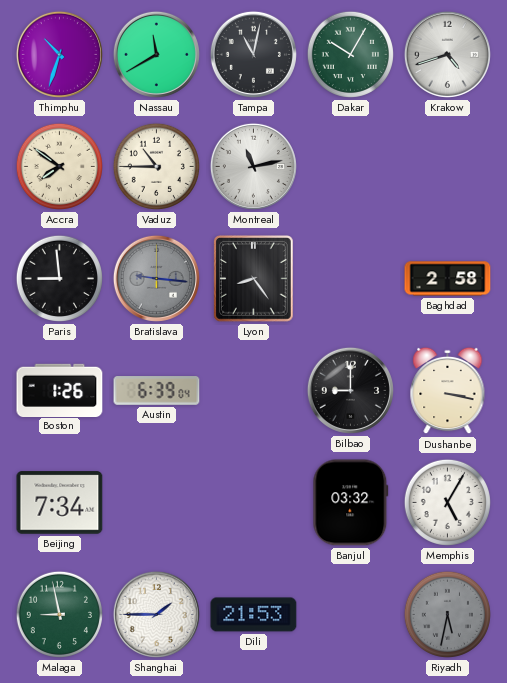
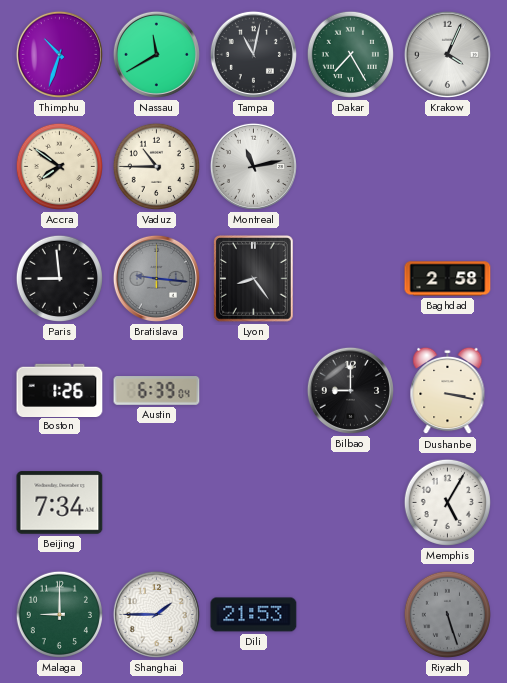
Dakar: 10:05 -> 7:25
Krakow: 4:42 -> 4:04
Banjul: 03:32 -> none
Malaga: 8:58 -> 9:00
Riyadh: 5:32 -> 5:27
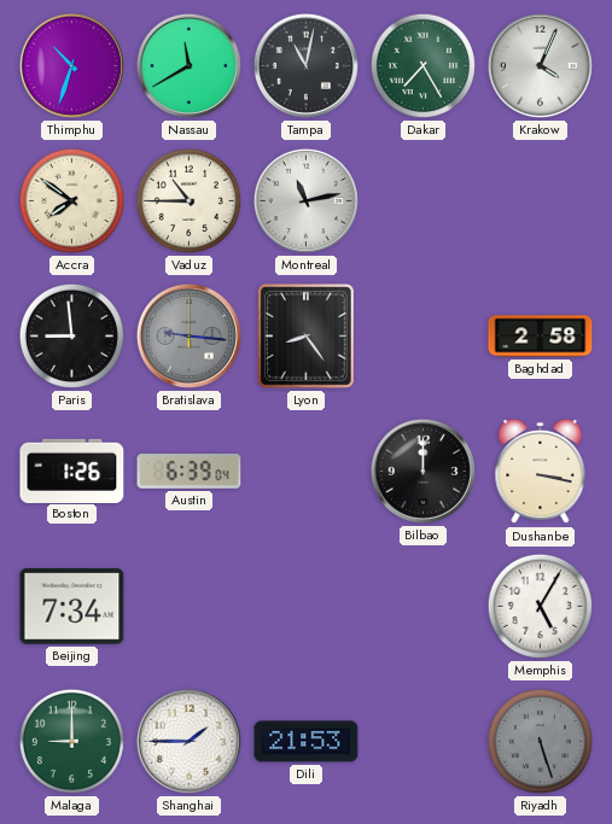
Bilbao: 9:00 -> 12:00
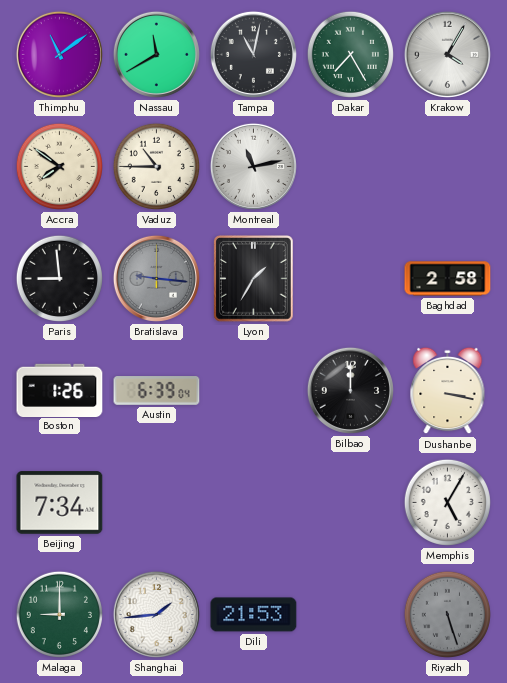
Thimphu: 10:33 -> 11:09
Krakow: 4:04 -> 4:05
Lyon: 8:24 -> 1:35
Shanghai: 1:45 -> 1:44
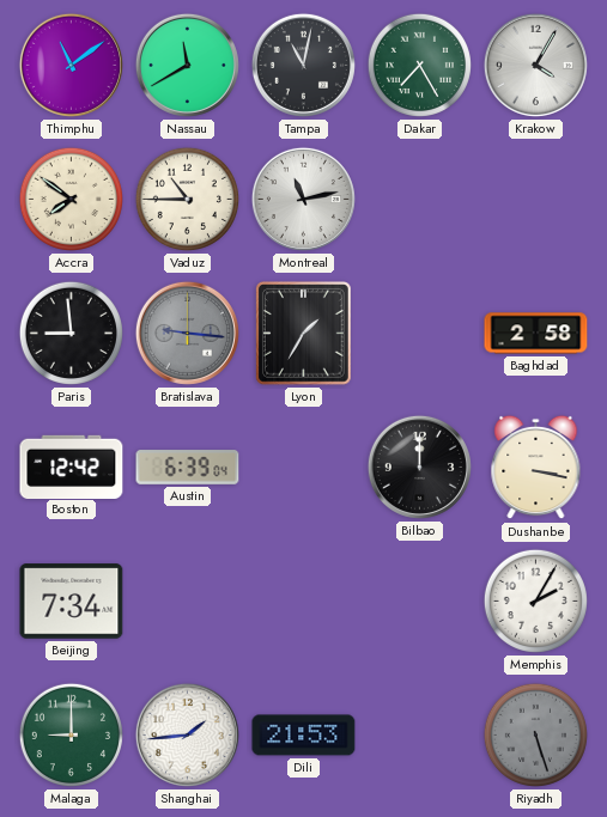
Boston: 1:26 -> 12:42
Memphis: 5:05 -> 2:05
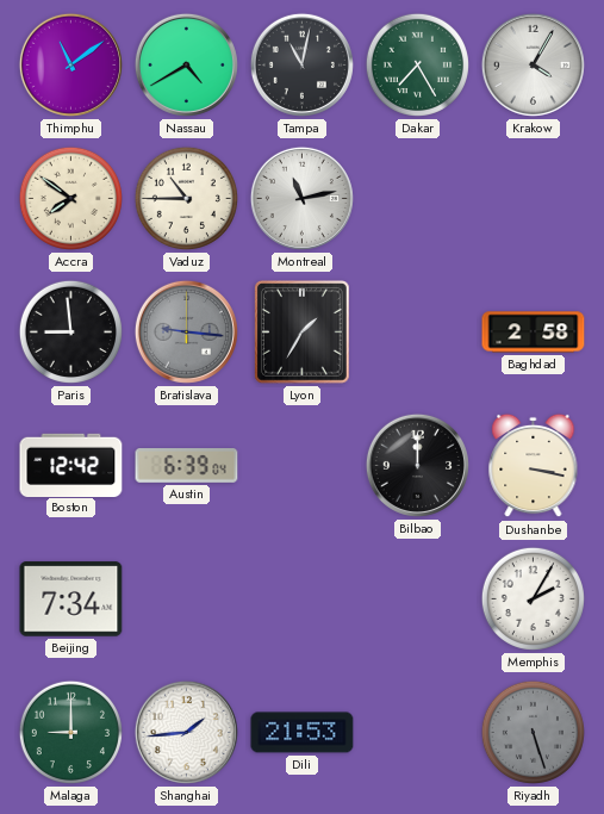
Nassau: 11:40 -> 4:40
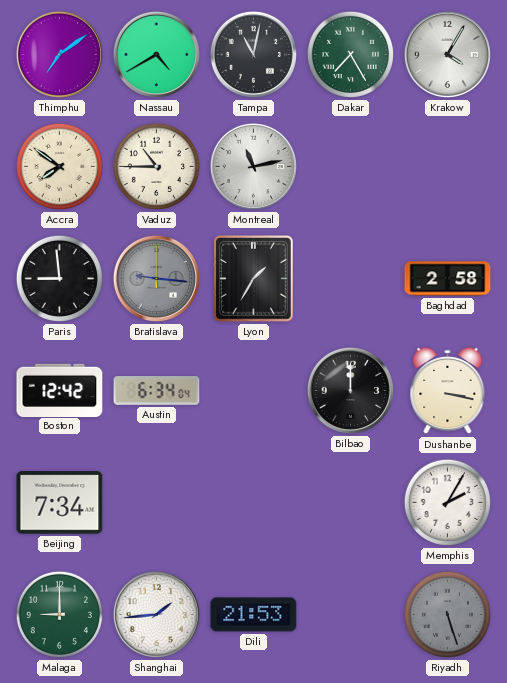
Thimphu: 11:09 -> 7:09
Austin: 6:39 -> 6:34
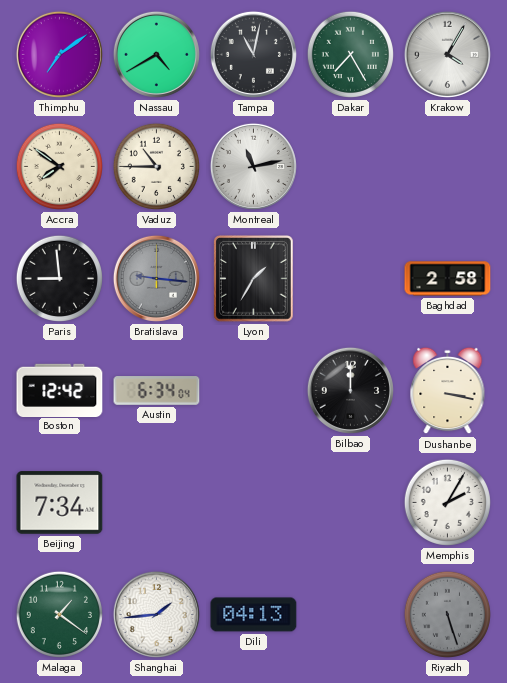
Malaga: 9:00 -> 1:21
Dili: 21:53 -> 04:13
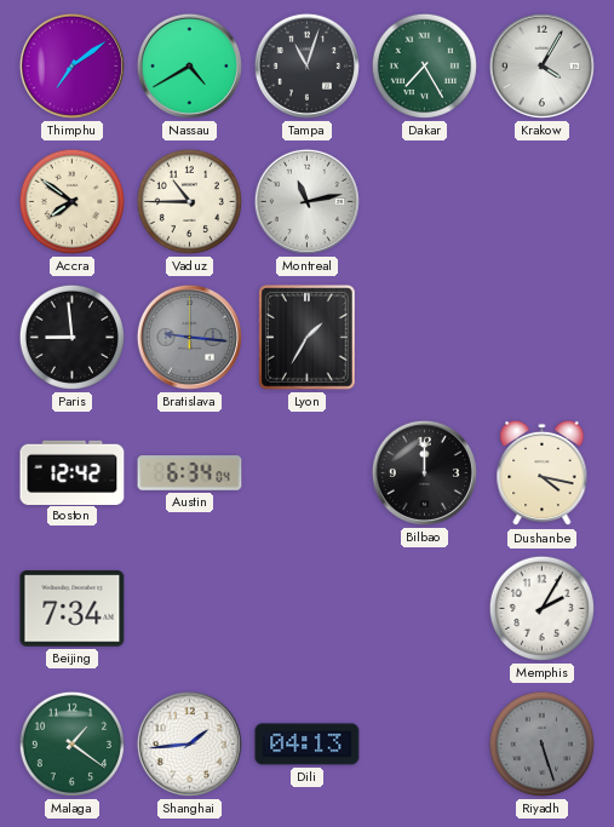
Tampa: 11:02 -> 11:03
Baghdad: 2:58 -> none
Dushanbe: 3:17 -> 4:17
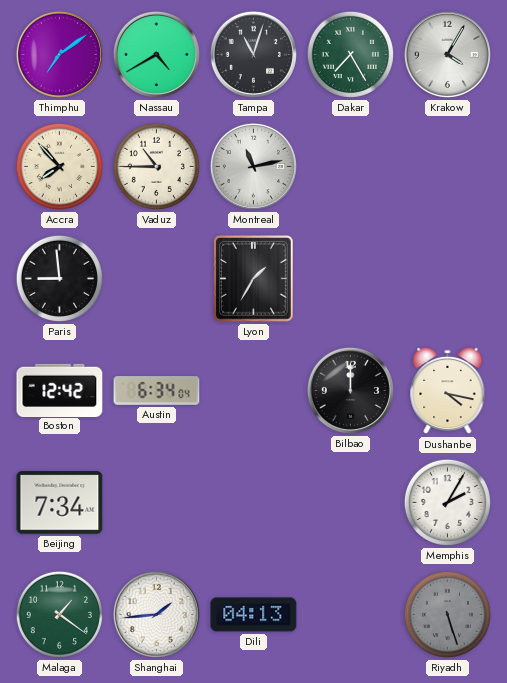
Accra: 7:51 -> 7:53
Bratislava: 9:16 -> none
